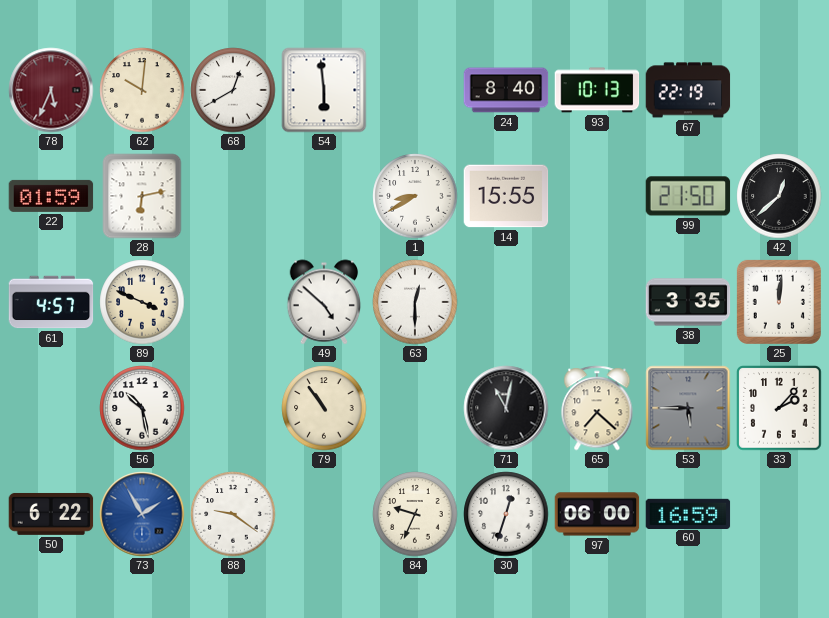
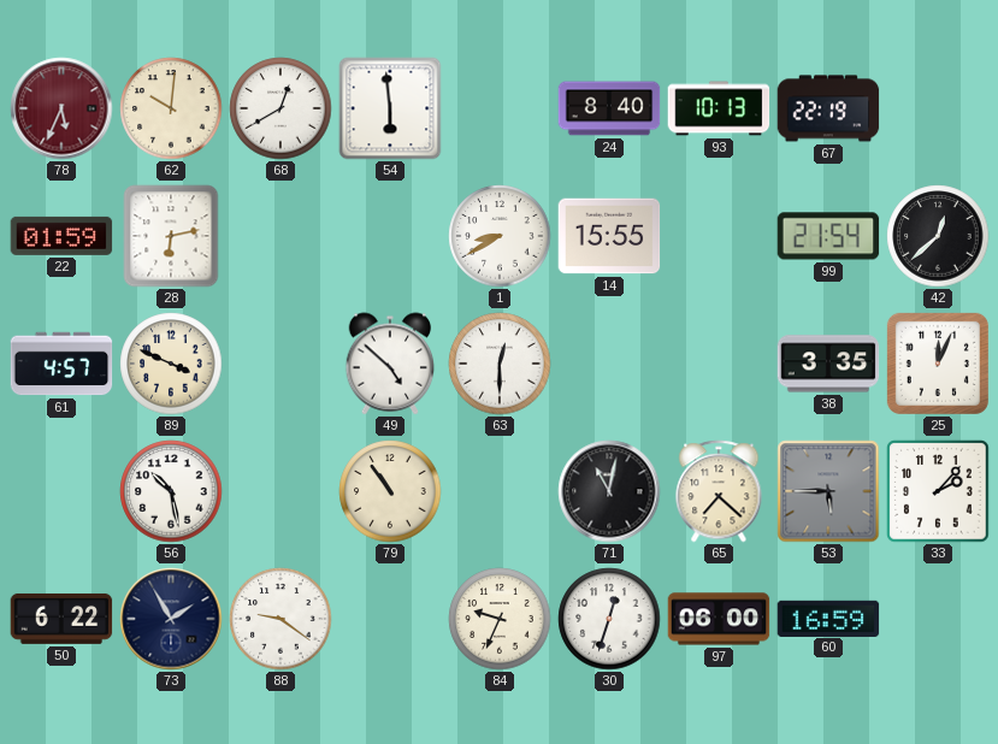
99: 21:50 -> 21:54
25: 12:01 -> 12:04
73 dial: blue -> navy
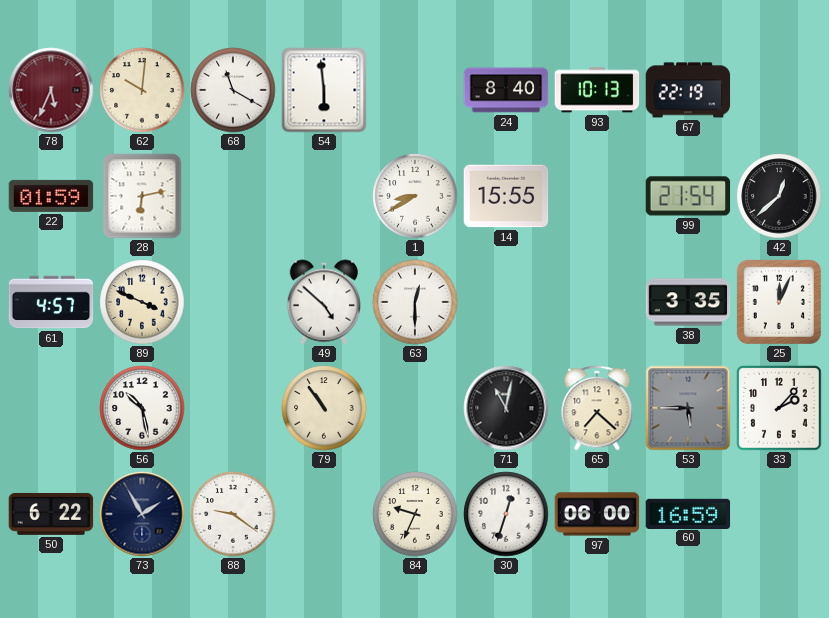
68: 12:40 -> 11:20
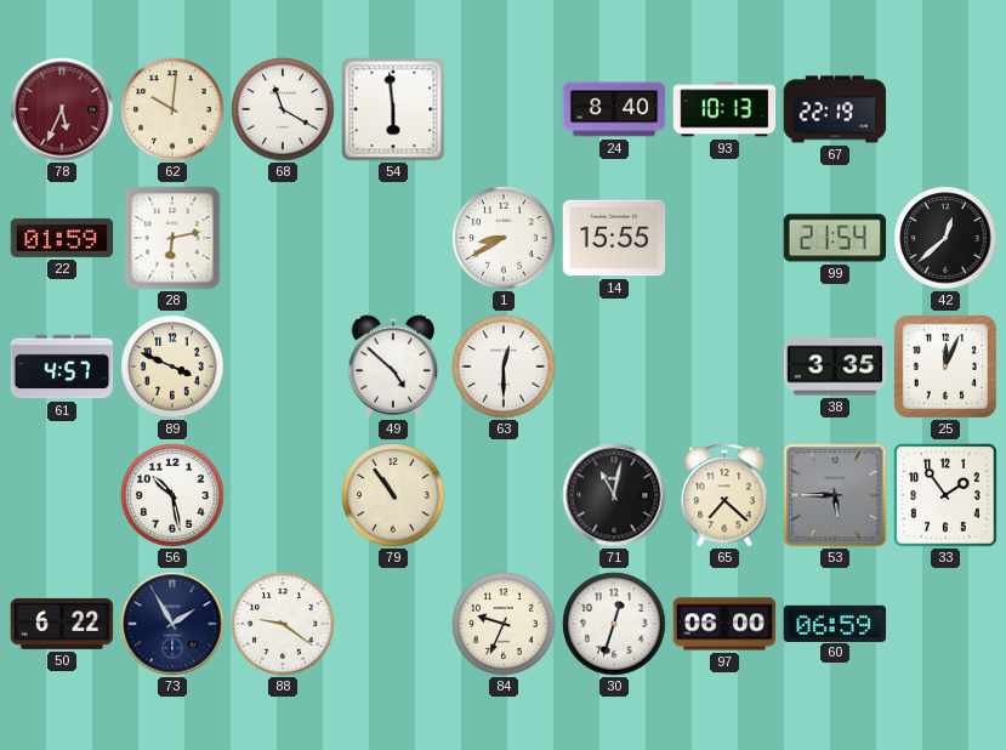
33: 2:07 -> 1:54
60: 16:59 -> 06:59
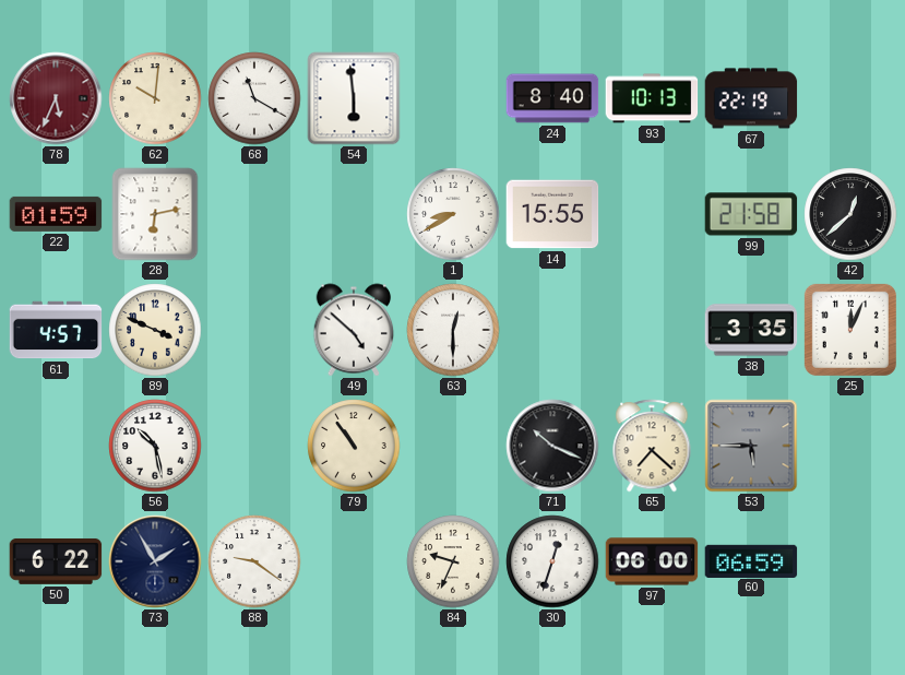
99: 21:54 -> 21:58
71: 11:02 -> 10:19
33: 1:54 -> none
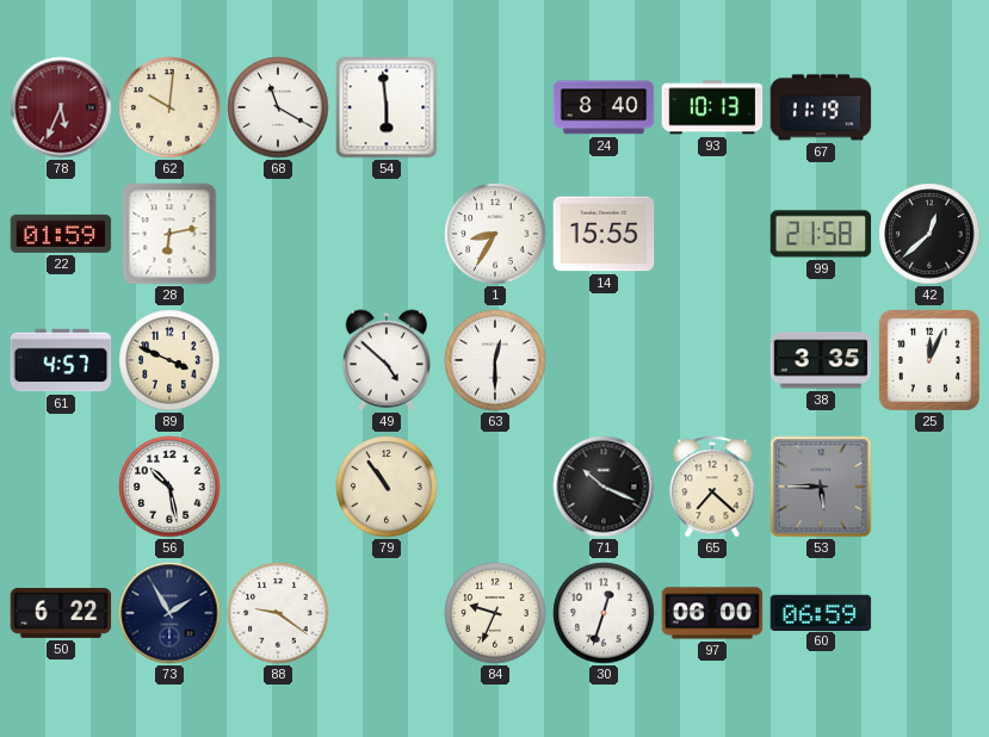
67: 22:19 -> 11:19
1: 8:40 -> 8:35
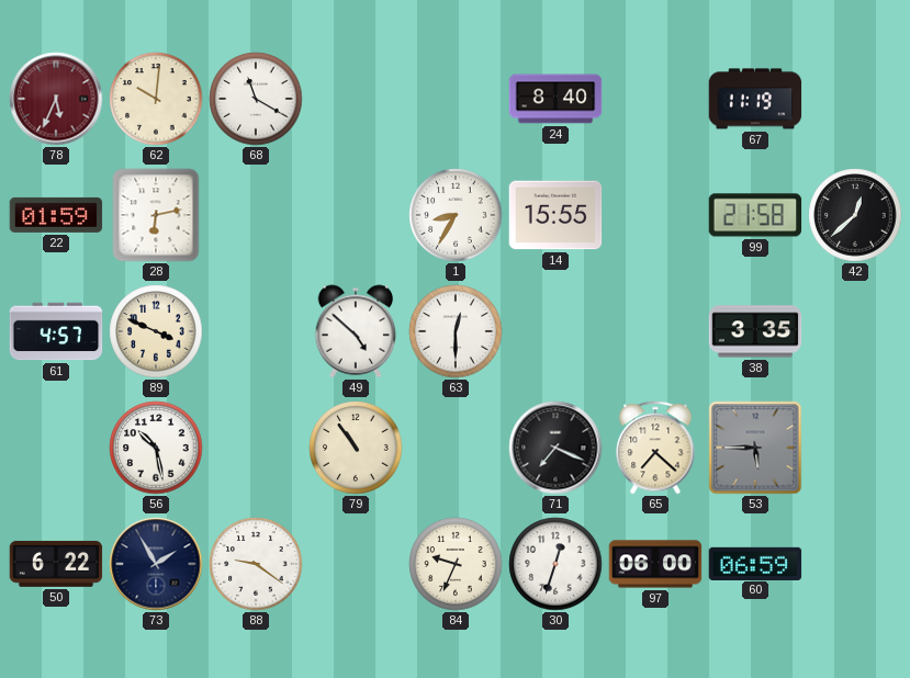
54: 5:59 -> none
93: 10:13 -> none
25: 12:04 -> none
71: 10:19 -> 7:19
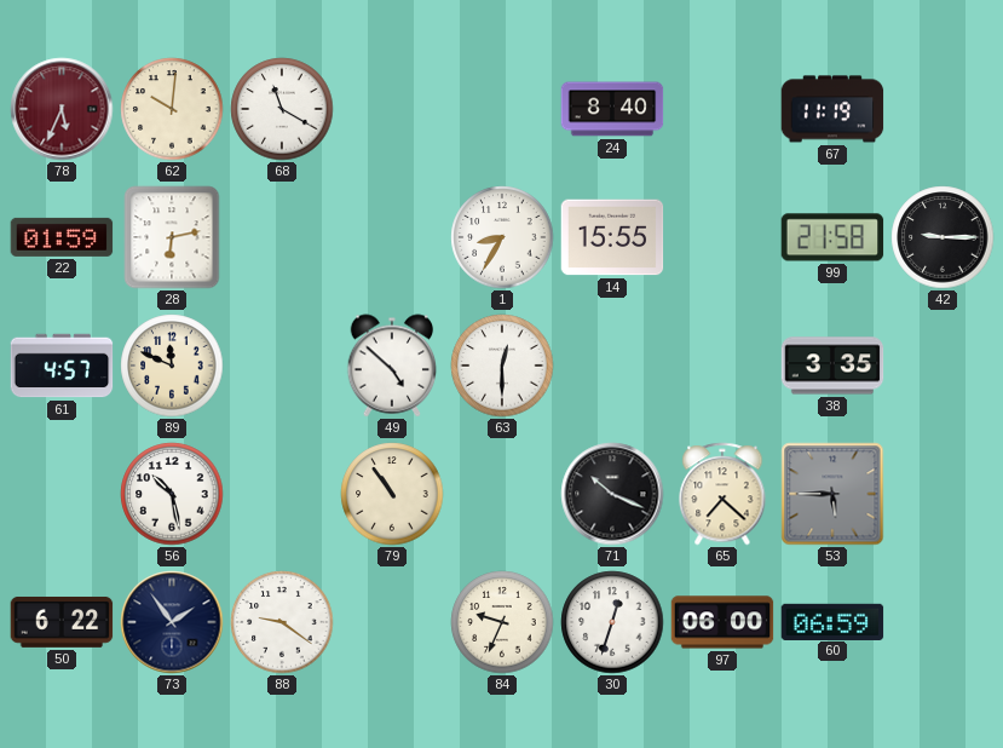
42: 12:38 -> 9:15
89: 3:49 -> 11:49
71: 7:19 -> 10:19
73: 1:55 -> 1:54
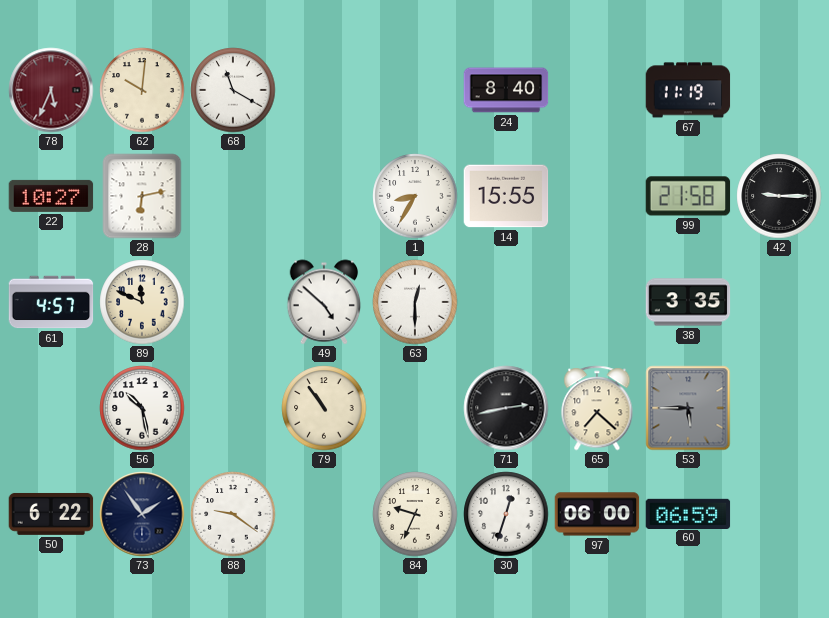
22: 01:59 -> 10:27
71: 10:19 -> 2:43
